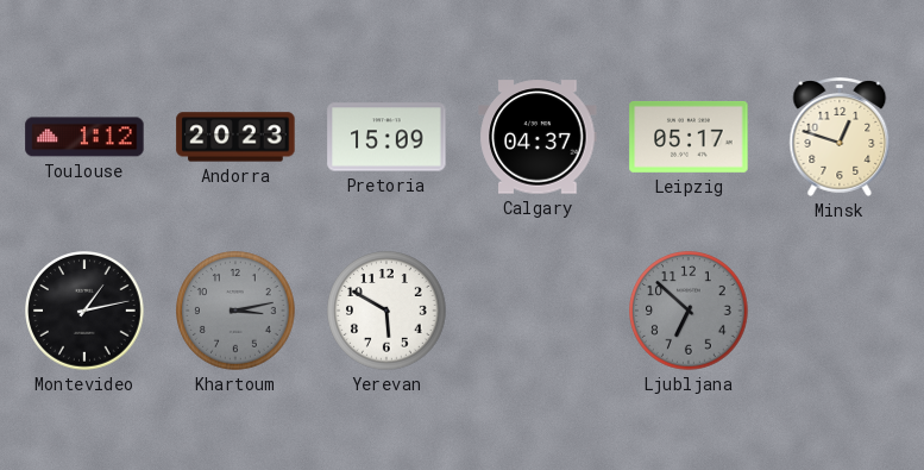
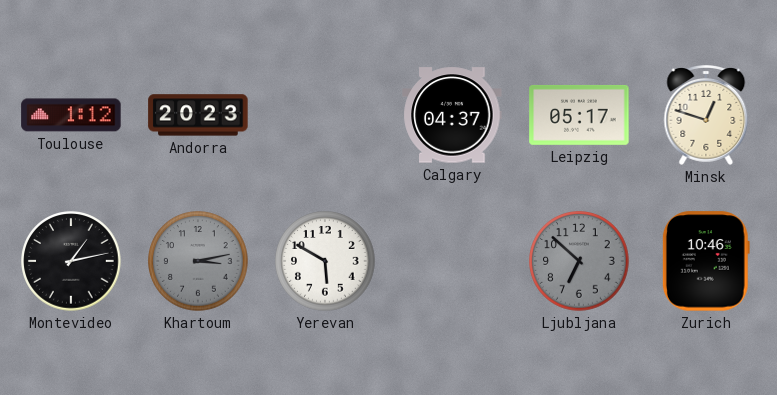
Pretoria: 15:09 -> none
Zurich: none -> 10:46
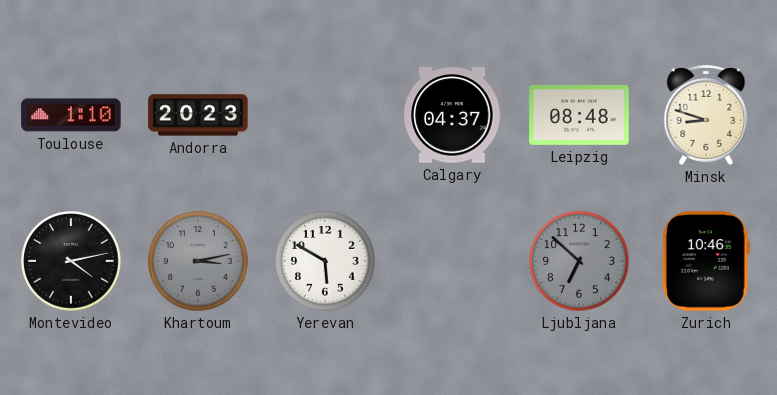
Toulouse: 1:12 -> 1:10
Leipzig: 05:17 -> 08:48
Minsk: 12:48 -> 8:48
Montevideo: 1:13 -> 4:13
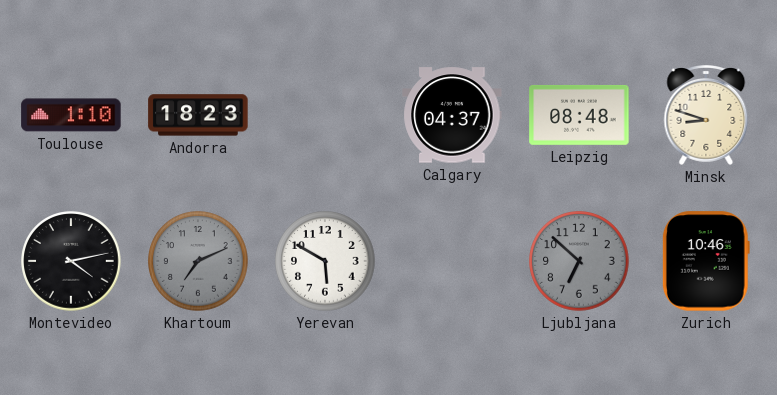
Andorra: 20:23 -> 18:23
Khartoum: 3:13 -> 7:11
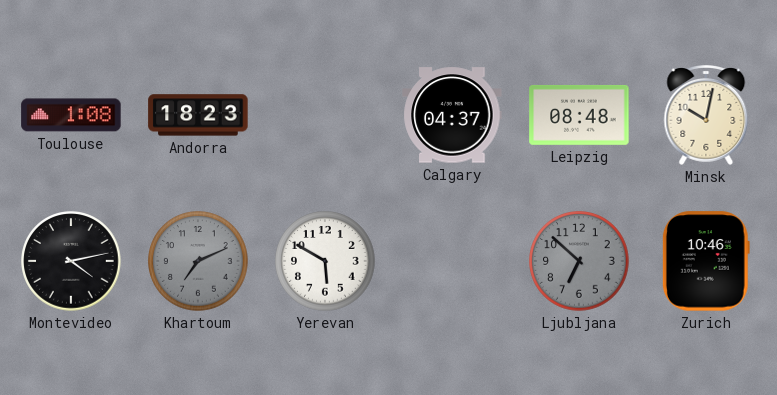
Toulouse: 1:10 -> 1:08
Minsk: 8:48 -> 10:02
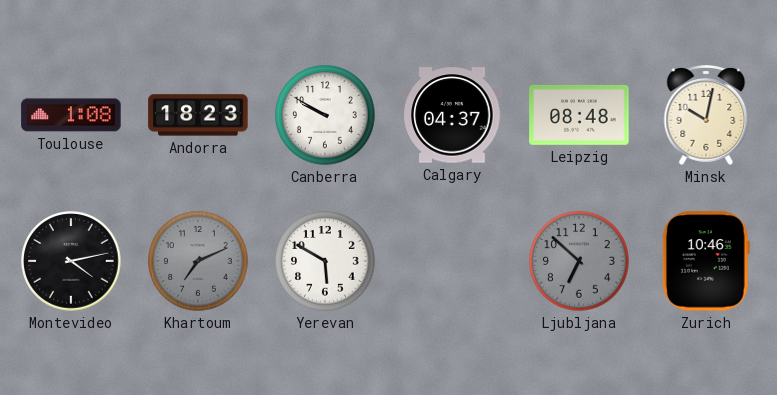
Canberra: none -> 9:50
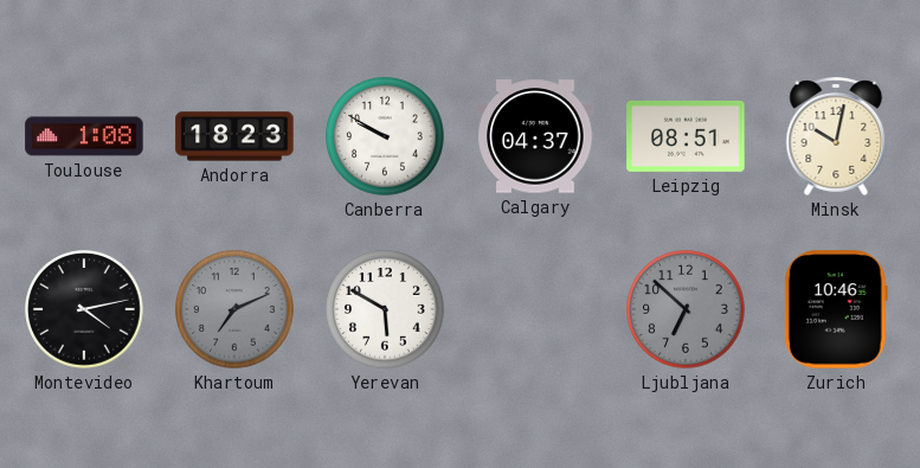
Leipzig: 08:48 -> 08:51
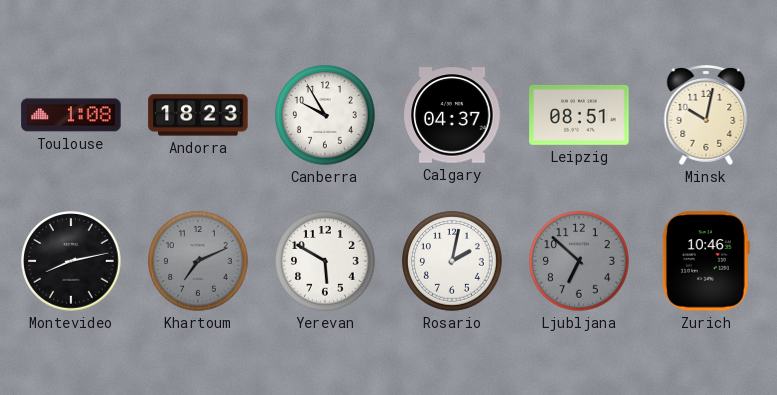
Canberra: 9:50 -> 9:55
Montevideo: 4:13 -> 8:13
Rosario: none -> 2:02
